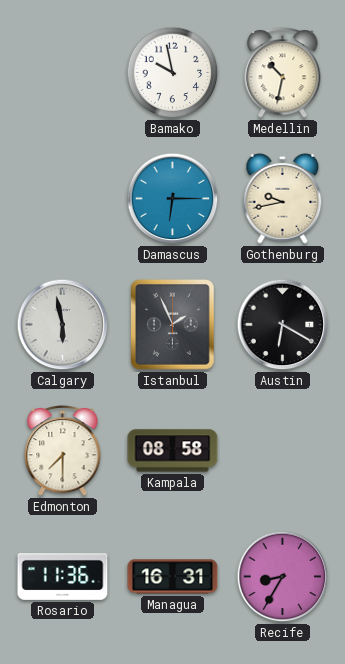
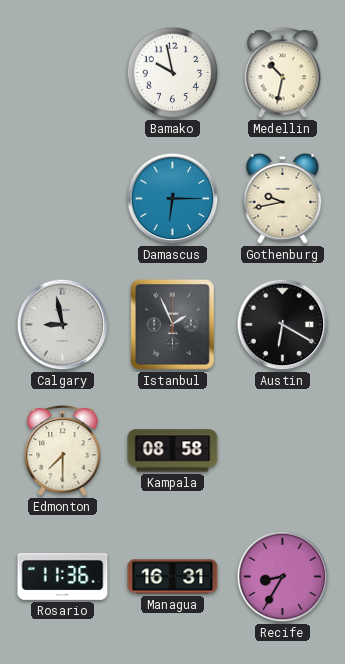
Calgary: 5:58 -> 8:58
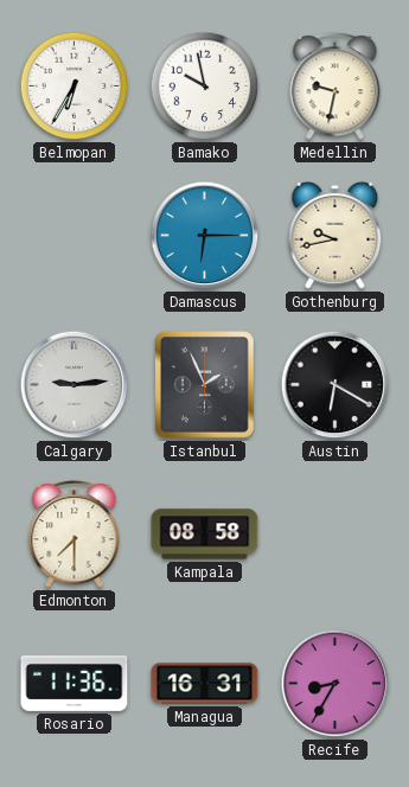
Belmopan: none -> 6:35
Medellin: 10:32 -> 9:32
Calgary: 8:58 -> 9:14
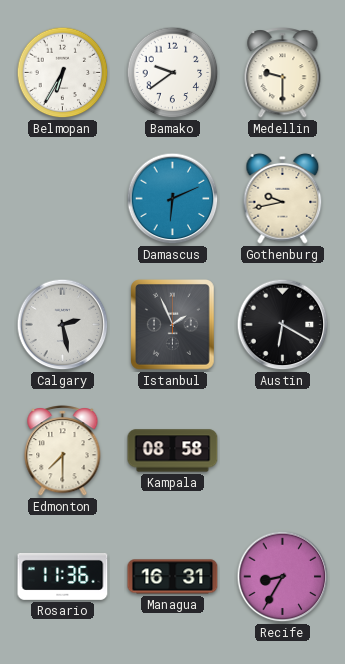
Bamako: 9:58 -> 9:39
Medellin: 9:32 -> 9:30
Damascus: 6:15 -> 6:11
Calgary: 9:14 -> 2:28
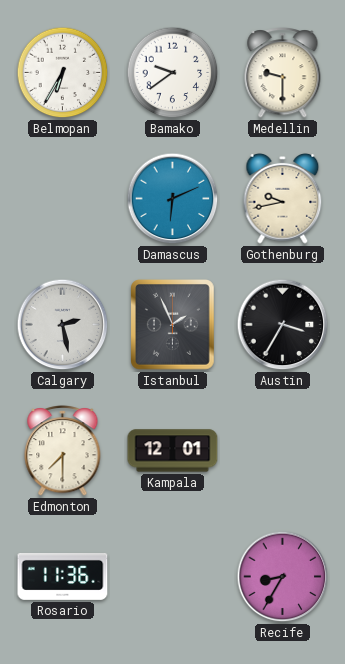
Austin: 6:20 -> 3:35
Kampala: 08:58 -> 12:01
Managua: 16:31 -> none
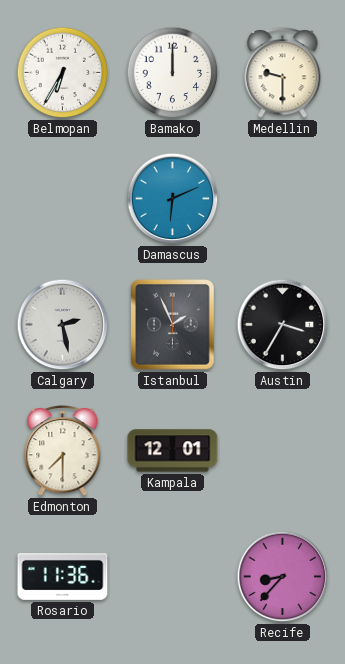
Bamako: 9:39 -> 12:00
Gothenburg: 9:43 -> none
Recife: 8:35 -> 8:37
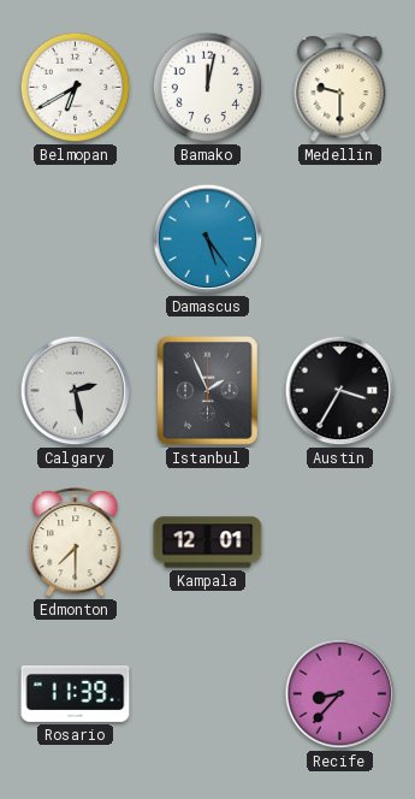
Belmopan: 6:35 -> 6:40
Bamako: 12:00 -> 12:02
Damascus: 6:11 -> 5:24
Rosario: 11:36 -> 11:39
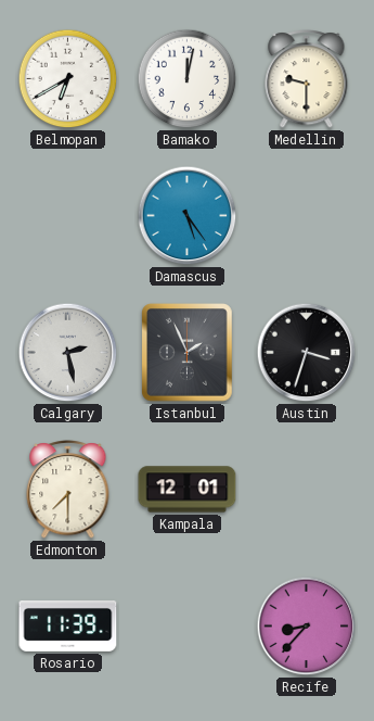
Austin: 3:35 -> 3:33
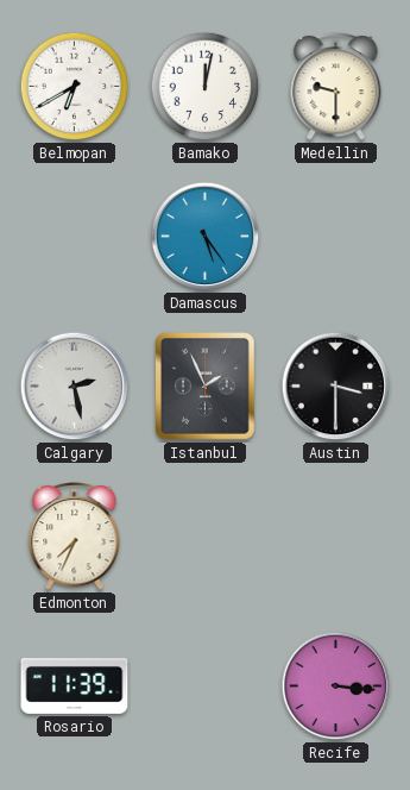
Austin: 3:33 -> 3:30
Edmonton: 7:30 -> 7:34
Kampala: 12:01 -> none
Recife: 8:37 -> 3:16
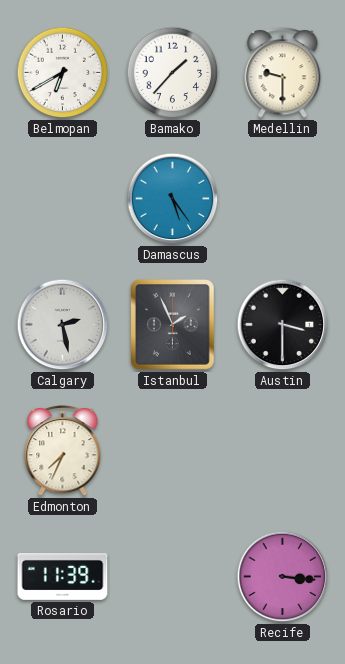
Bamako: 12:02 -> 1:37
